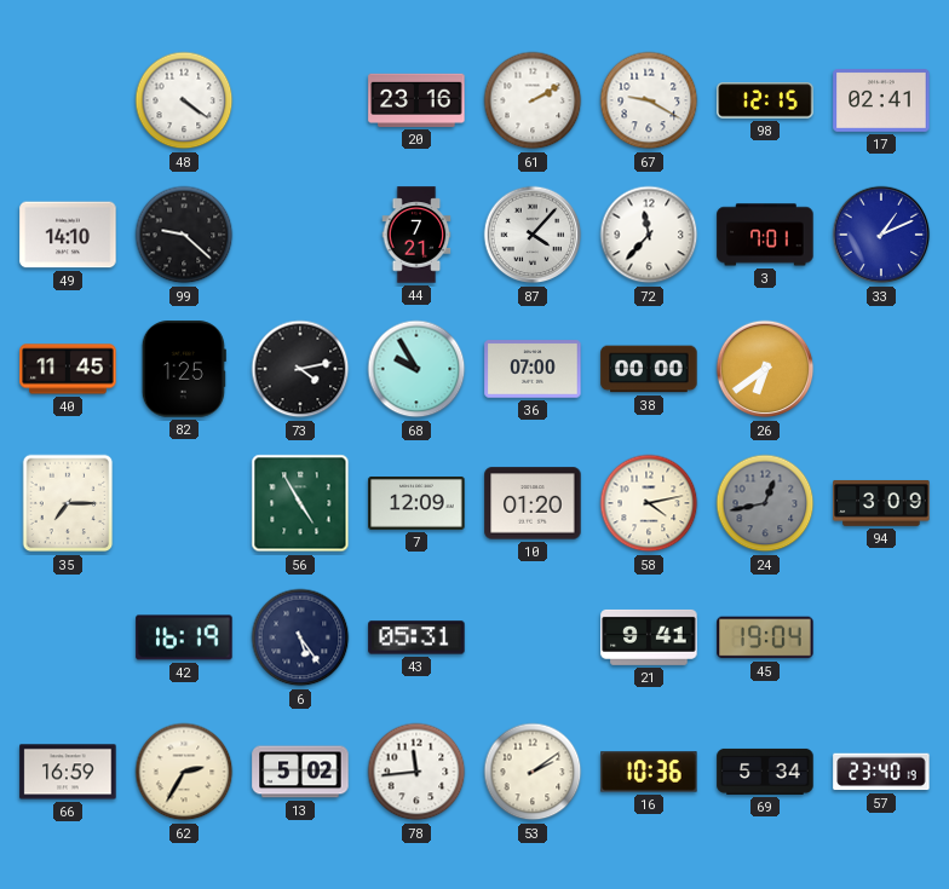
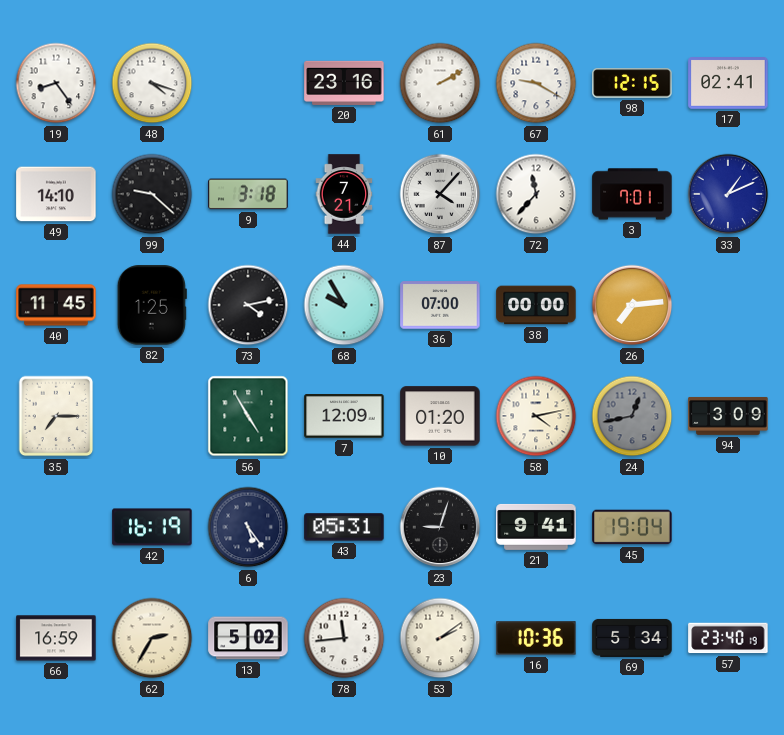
19: none -> 8:24
48: 4:21 -> 4:18
9: none -> 3:18
26: 6:39 -> 7:14
23: none -> 9:03
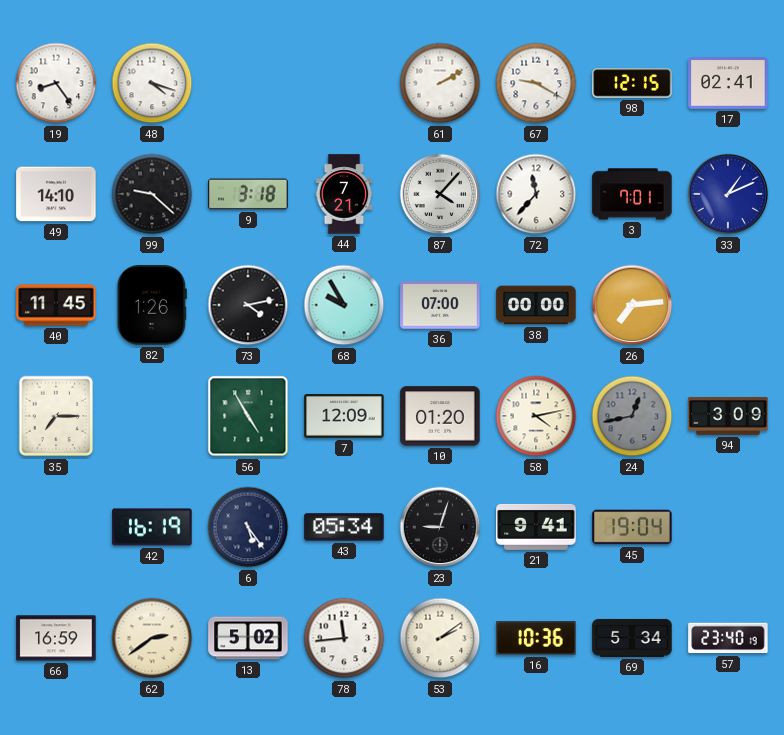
20: 23:16 -> none
82: 1:25 -> 1:26
43: 05:31 -> 05:34
62: 2:35 -> 2:39
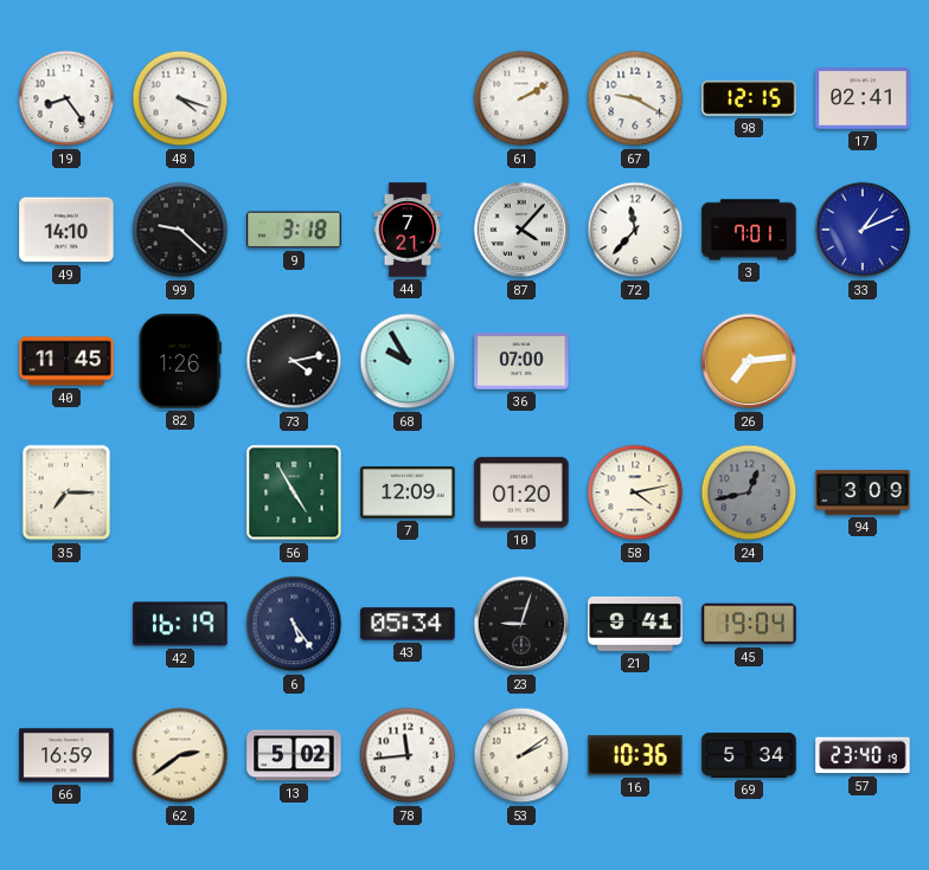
38: 00:00 -> none
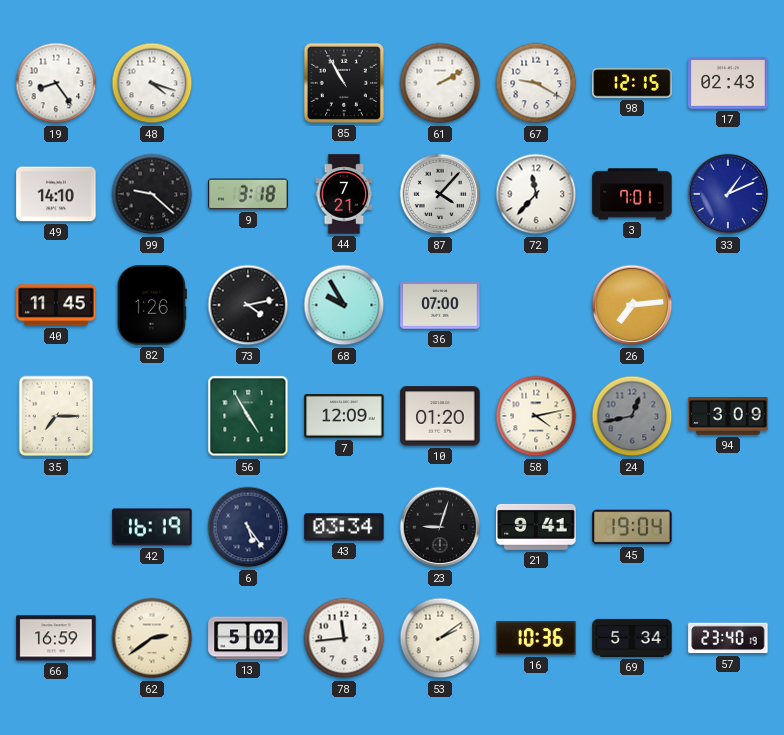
85: none -> 10:55
17: 02:41 -> 02:43
43: 05:34 -> 03:34
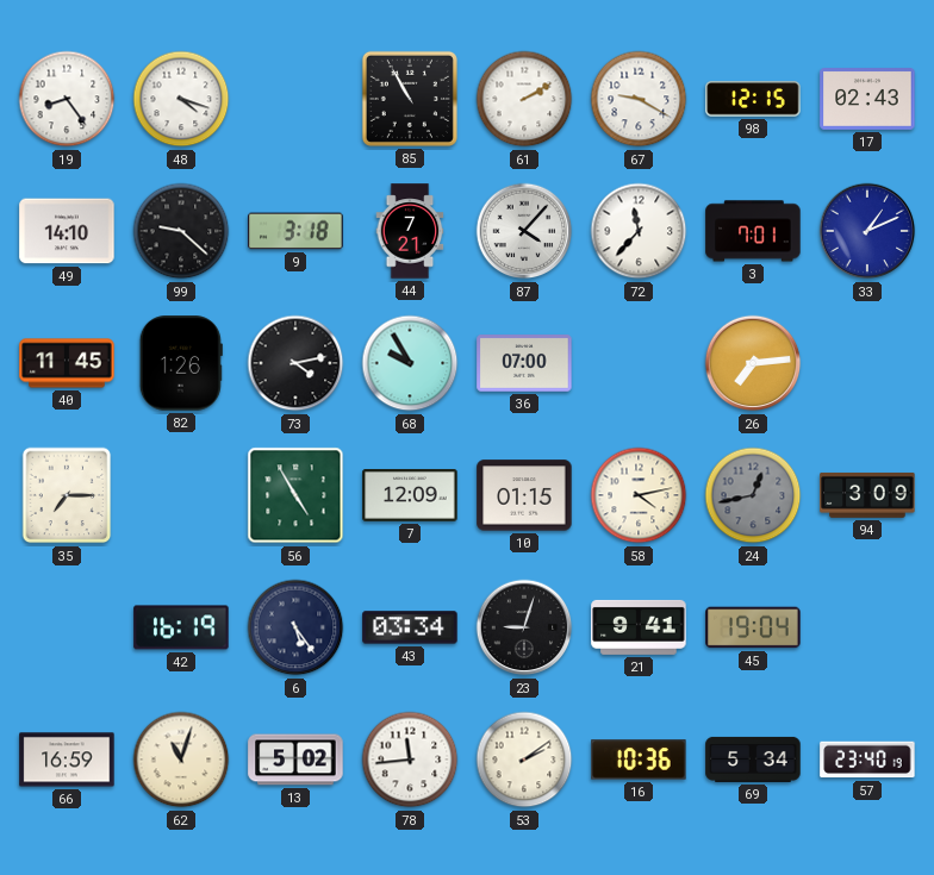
10: 01:20 -> 01:15
62: 2:39 -> 11:03
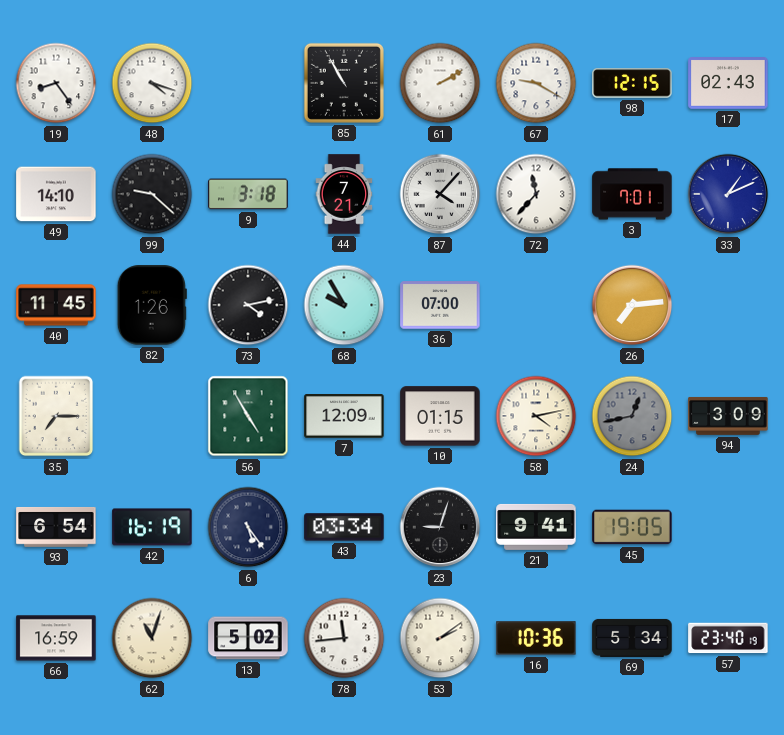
93: none -> 6:54
45: 19:04 -> 19:05
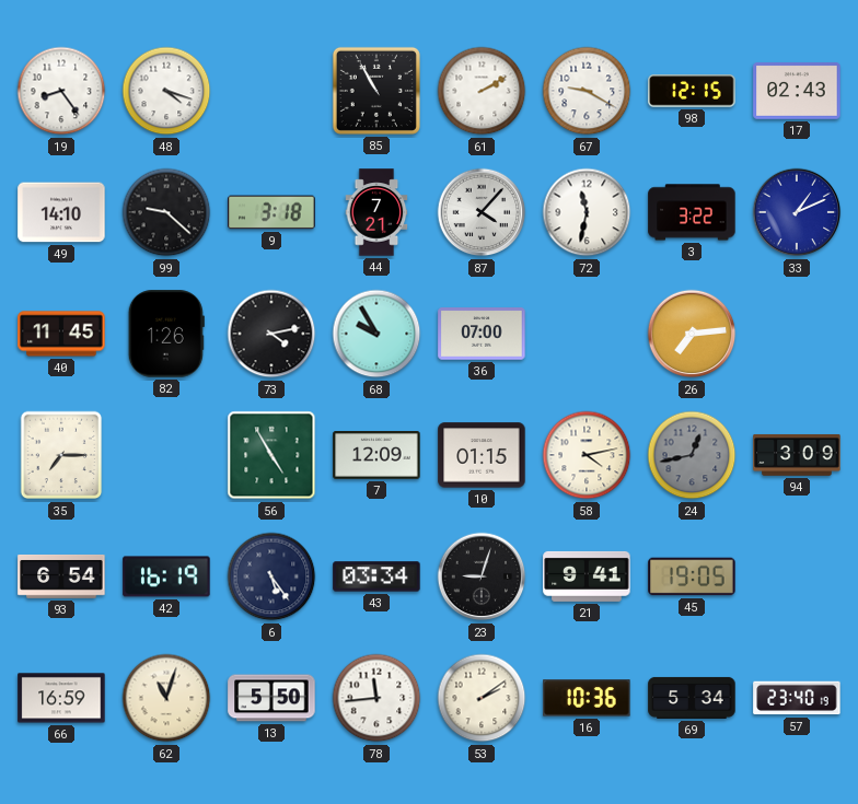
72: 11:37 -> 11:32
3: 7:01 -> 3:22
13: 5:02 -> 5:50
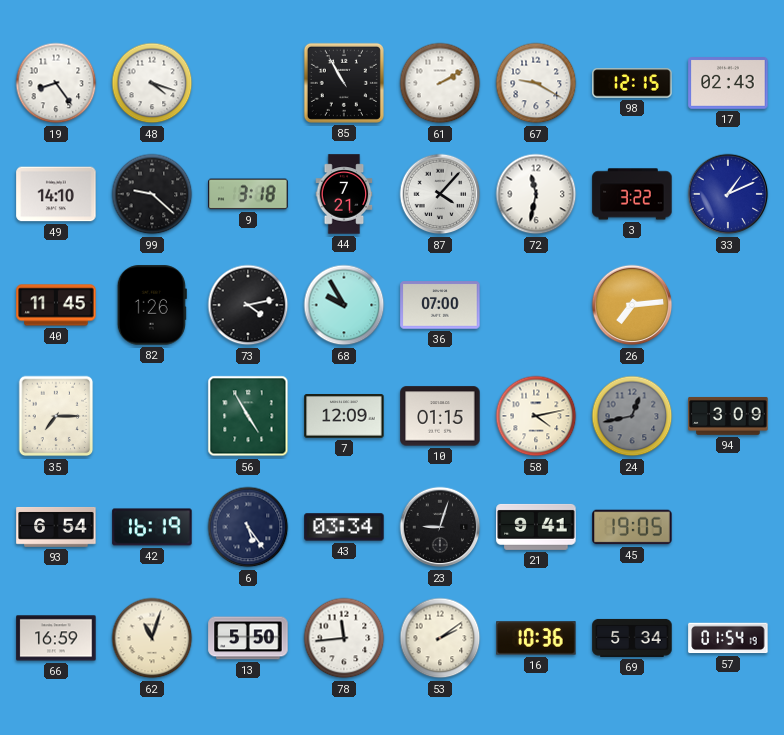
57: 23:40 -> 01:54
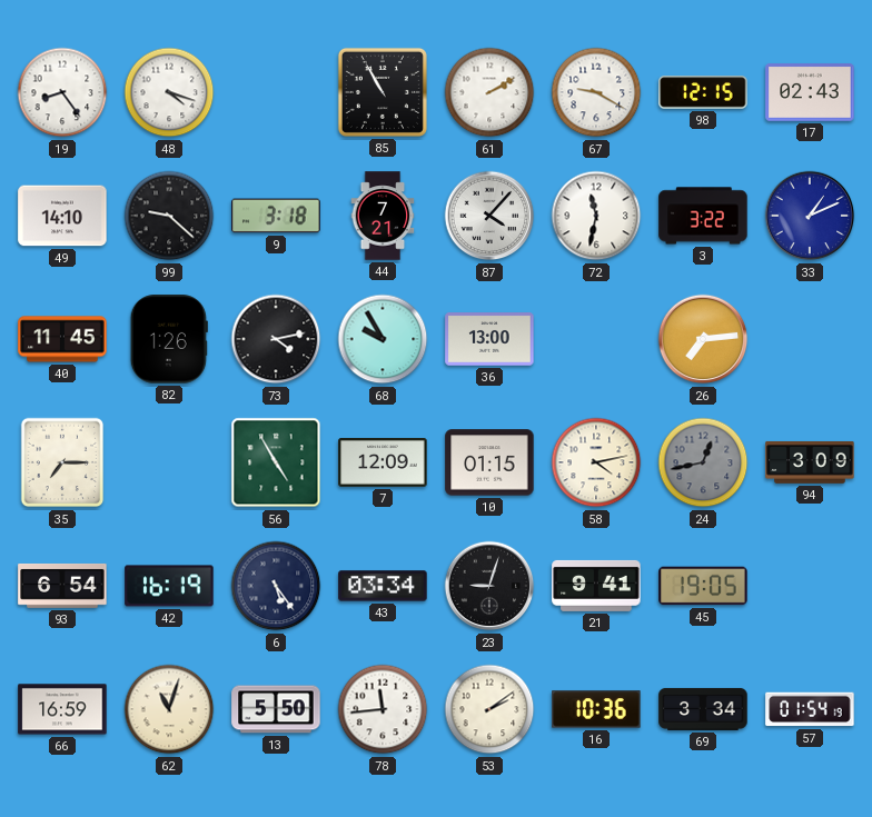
36: 07:00 -> 13:00
69: 5:34 -> 3:34
